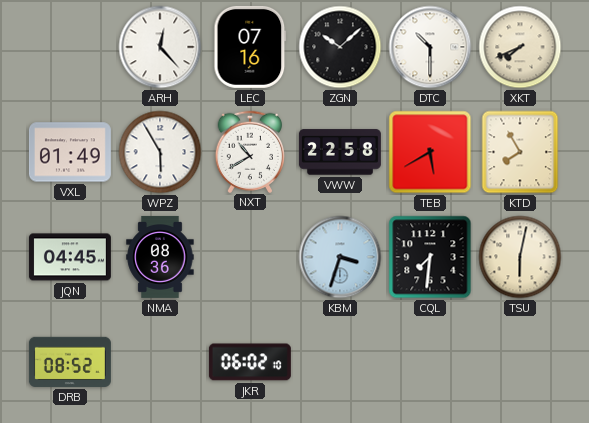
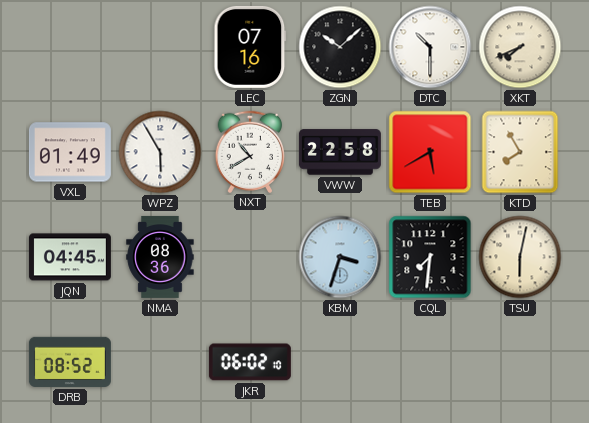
ARH: 12:23 -> none
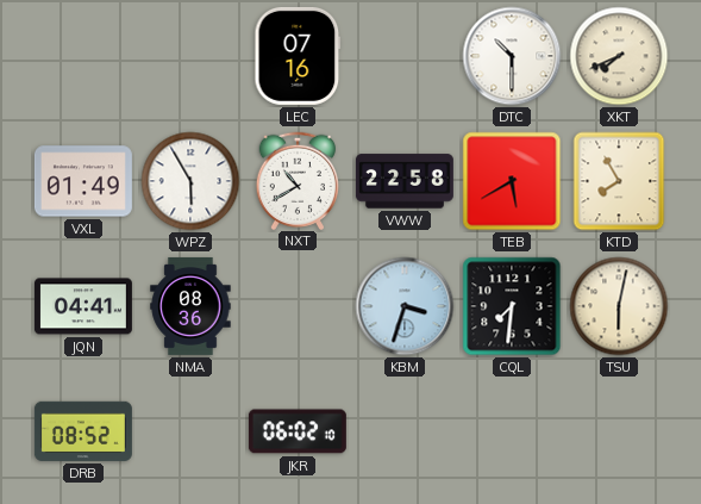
ZGN: 10:08 -> none
JQN: 04:45 -> 04:41
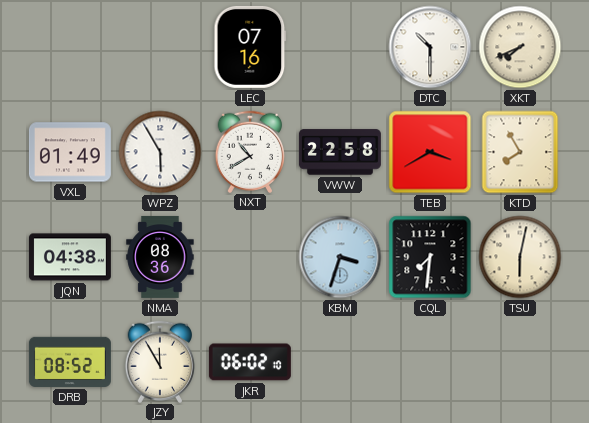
TEB: 5:40 -> 3:40
JQN: 04:41 -> 04:38
JZY: none -> 11:55
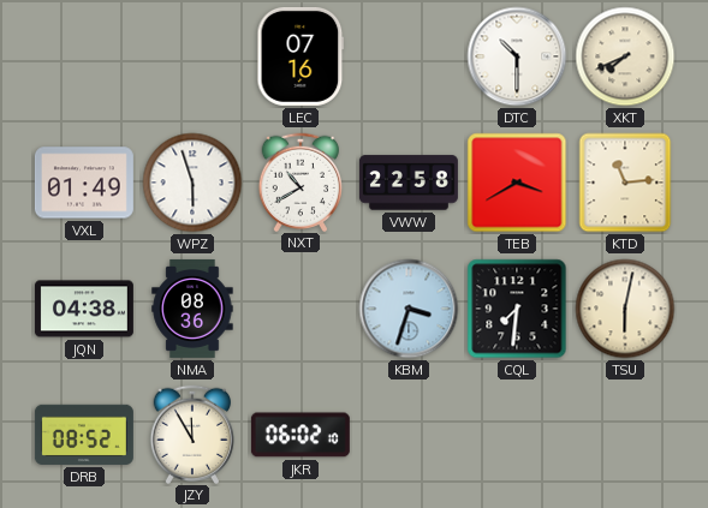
WPZ: 5:55 -> 5:57
KTD: 7:55 -> 11:14
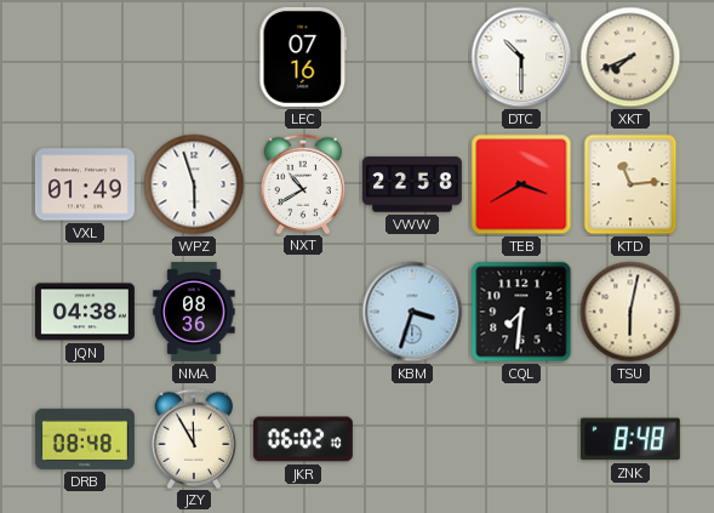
DRB: 08:52 -> 08:48
ZNK: none -> 8:48
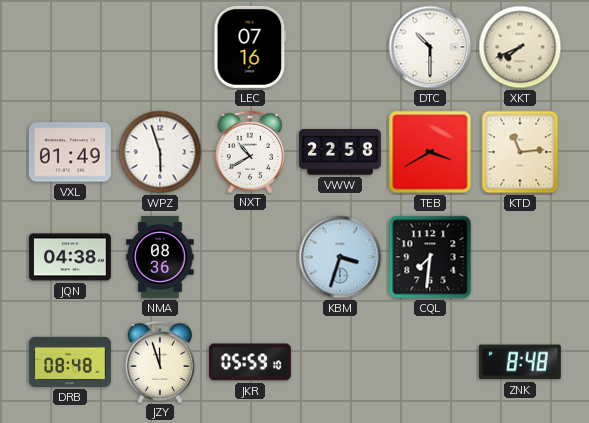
TSU: 6:02 -> none
JZY: 11:55 -> 11:57
JKR: 06:02 -> 05:59
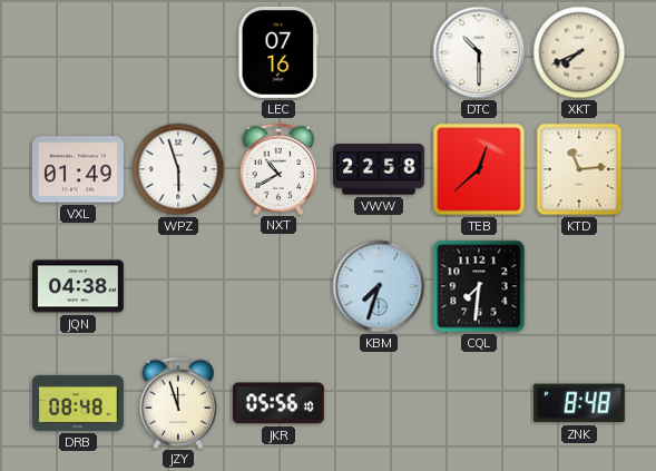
TEB: 3:40 -> 12:38
NMA: 08:36 -> none
KBM: 3:33 -> 7:33
JKR: 05:59 -> 05:56
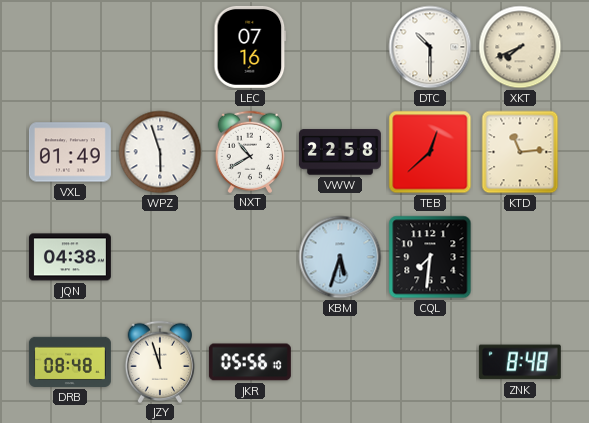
KBM: 7:33 -> 5:33
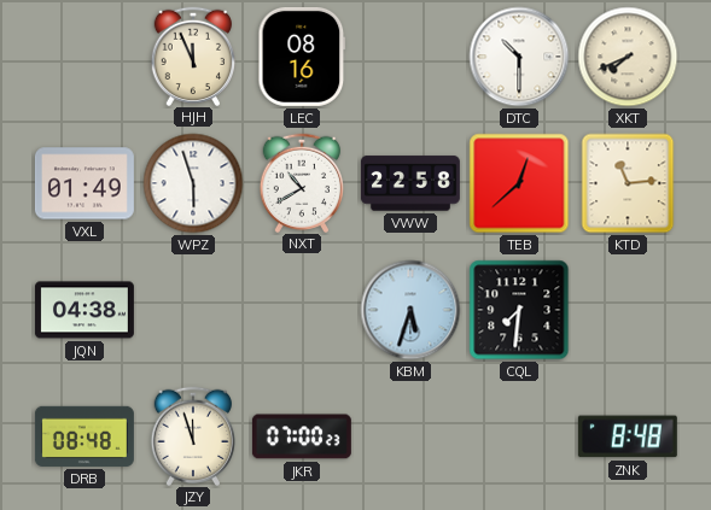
HJH: none -> 11:56
LEC: 07:16 -> 08:16
JKR: 05:56 -> 07:00
